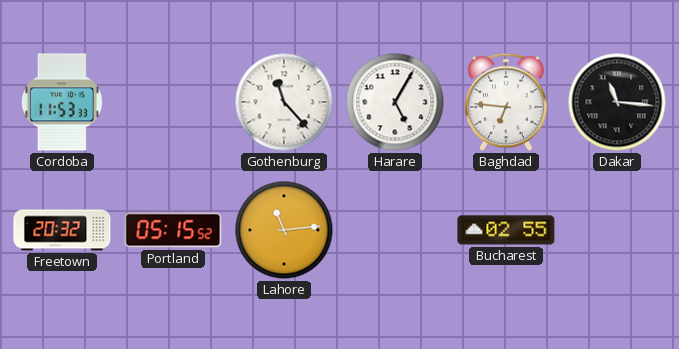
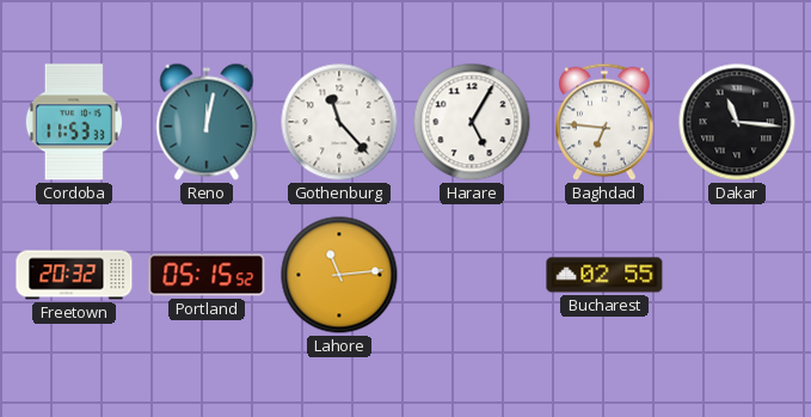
Reno: none -> 12:02
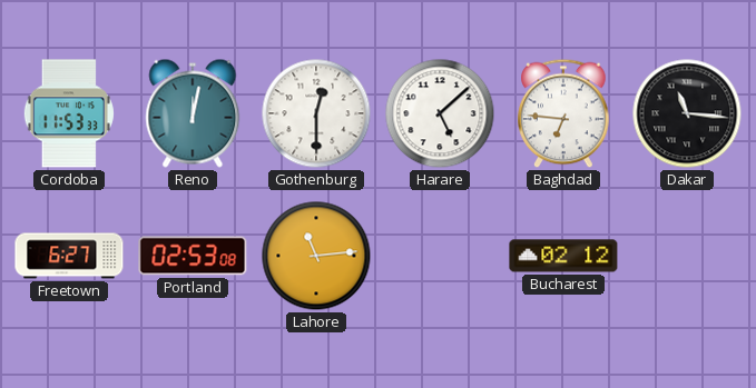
Gothenburg: 11:23 -> 12:30
Harare: 5:05 -> 5:08
Freetown: 20:32 -> 6:27
Portland: 05:15 -> 02:53
Bucharest: 02:55 -> 02:12
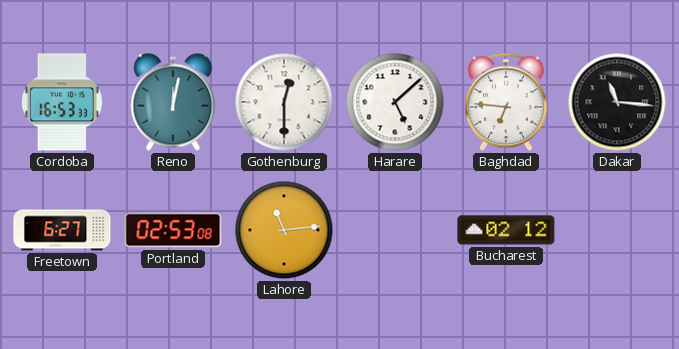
Cordoba: 11:53 -> 16:53
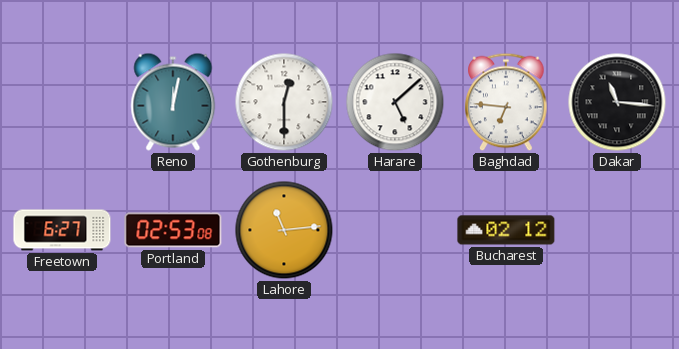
Cordoba: 16:53 -> none
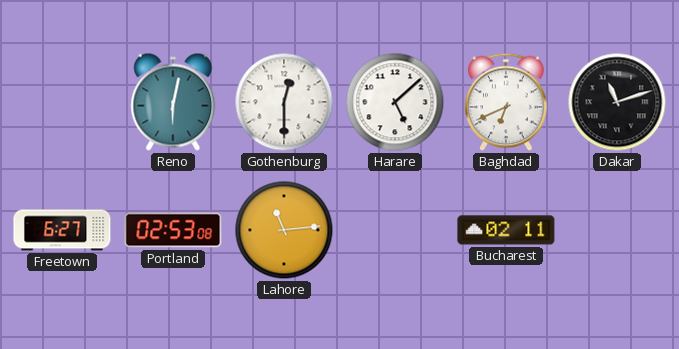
Reno: 12:02 -> 6:02
Baghdad: 6:46 -> 6:41
Dakar: 11:16 -> 11:12
Bucharest: 02:12 -> 02:11
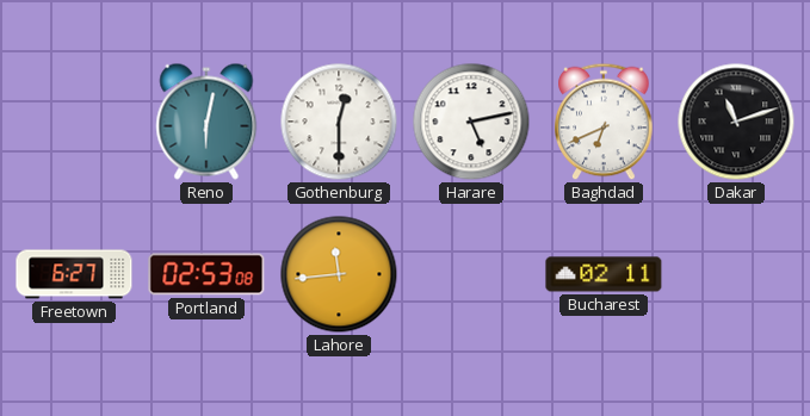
Harare: 5:08 -> 5:13
Lahore: 11:14 -> 11:44
